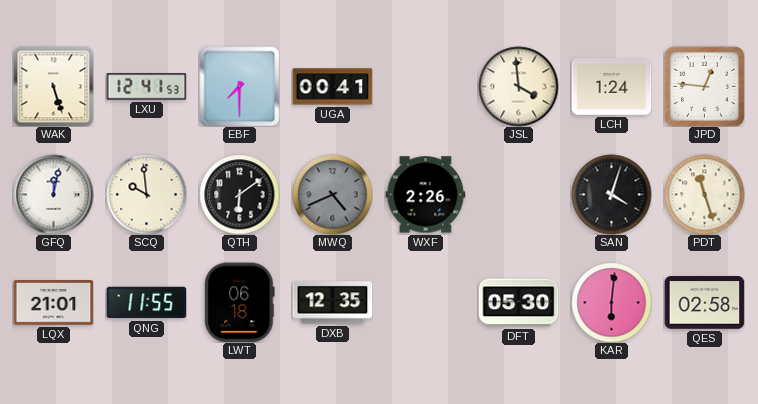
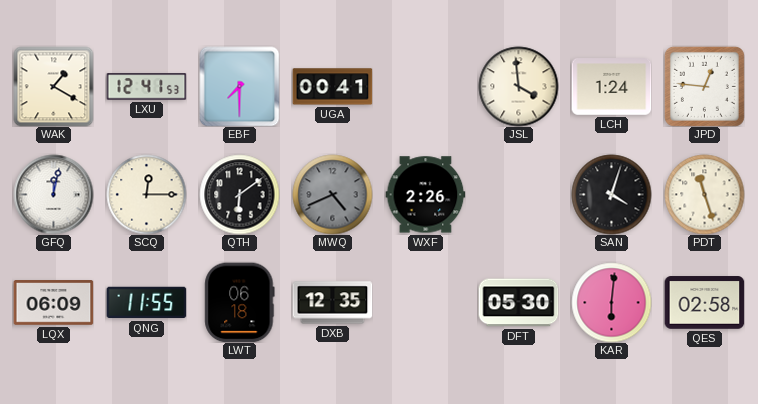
WAK: 5:27 -> 1:20
SCQ: 9:59 -> 12:15
LQX: 21:01 -> 06:09
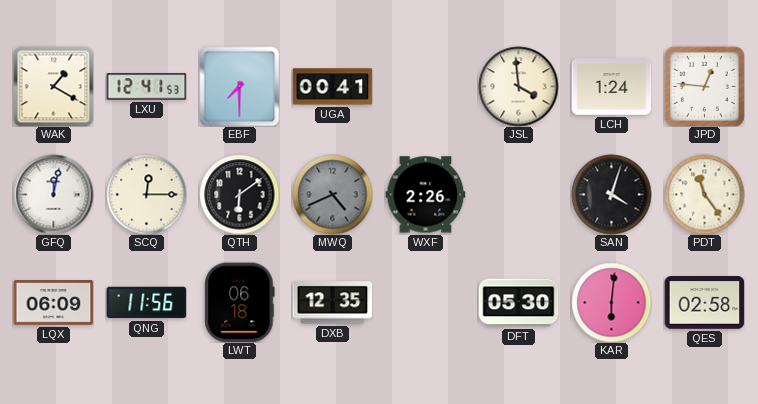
PDT: 11:27 -> 11:24
QNG: 11:55 -> 11:56
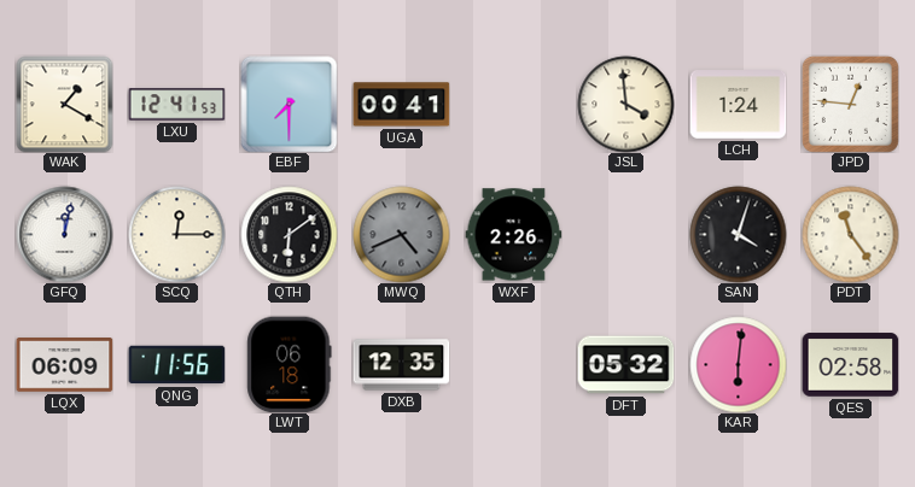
DFT: 05:30 -> 05:32
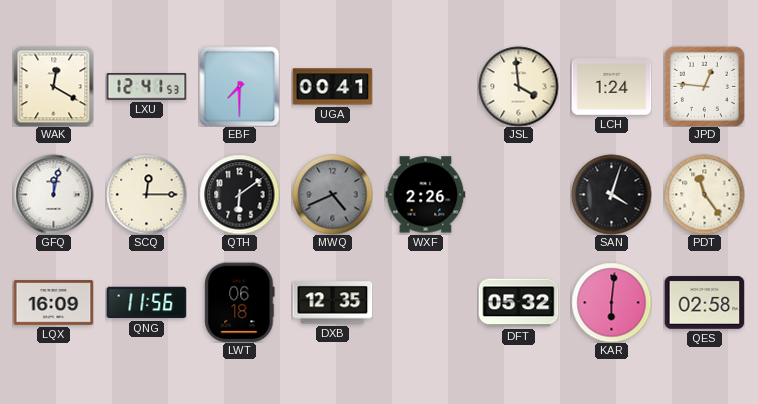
WAK: 1:20 -> 12:20
LQX: 06:09 -> 16:09
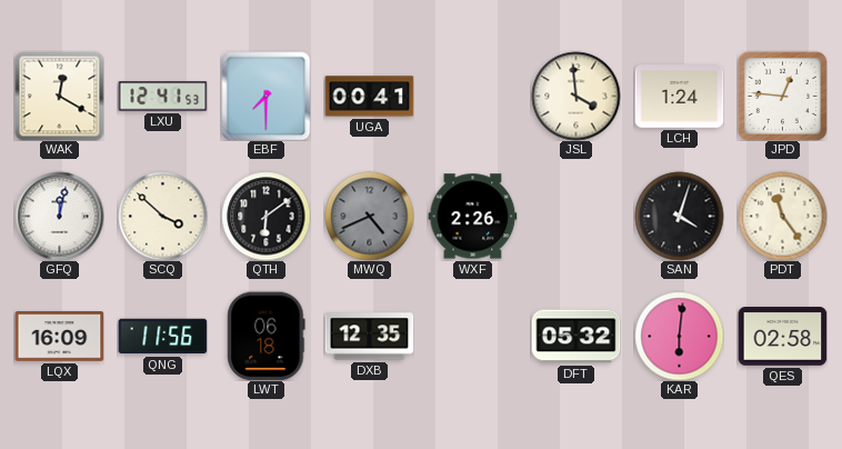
SCQ: 12:15 -> 3:52
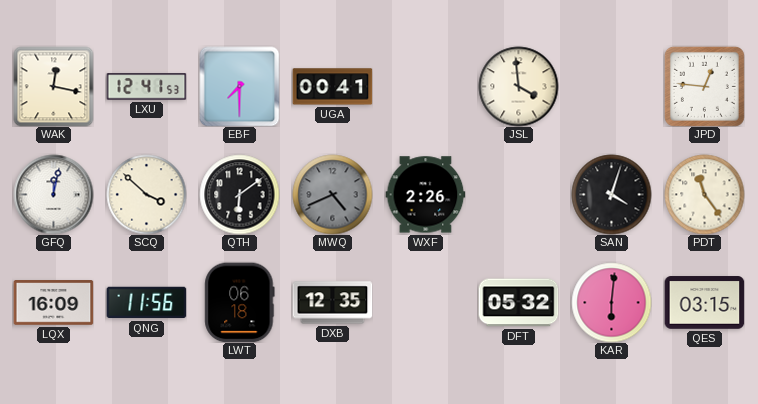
WAK: 12:20 -> 12:17
LCH: 1:24 -> none
QES: 02:58 -> 03:15
